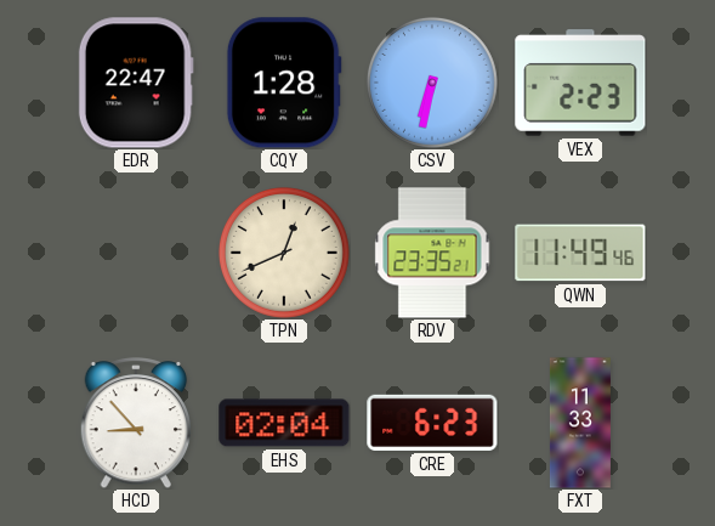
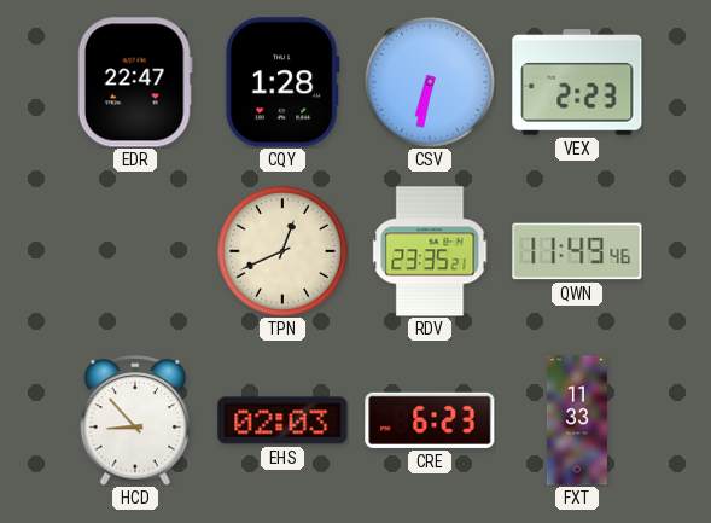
EHS: 02:04 -> 02:03
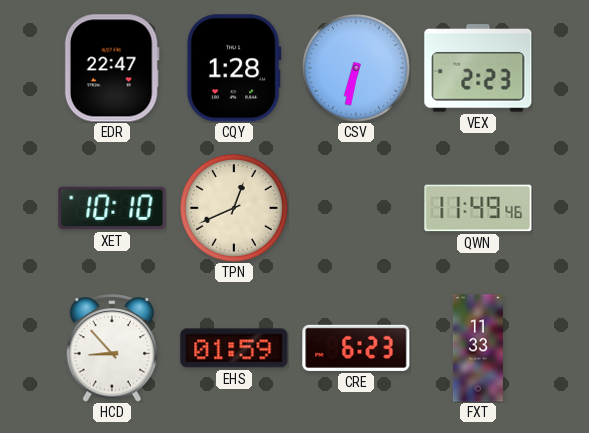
XET: none -> 10:10
RDV: 23:35 -> none
EHS: 02:03 -> 01:59
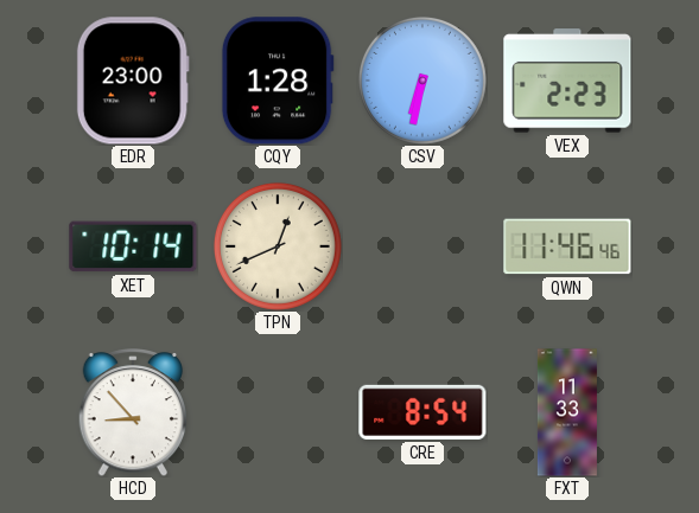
EDR: 22:47 -> 23:00
XET: 10:10 -> 10:14
QWN: 11:49 -> 11:46
EHS: 01:59 -> none
CRE: 6:23 -> 8:54
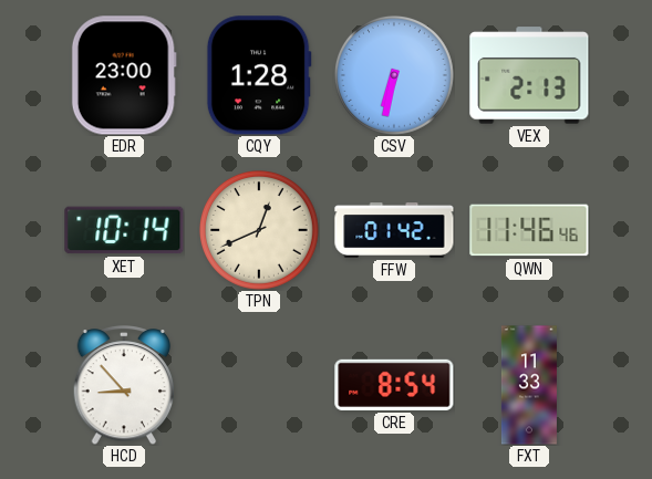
VEX: 2:23 -> 2:13
FFW: none -> 01:42
